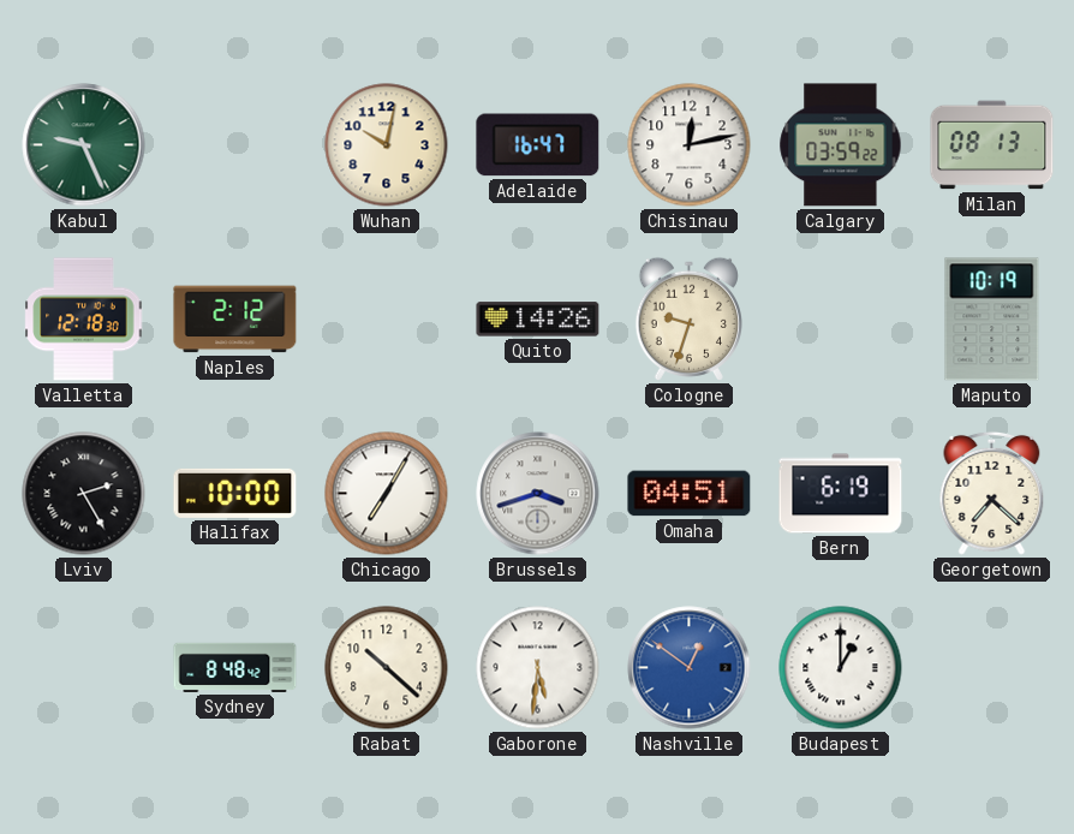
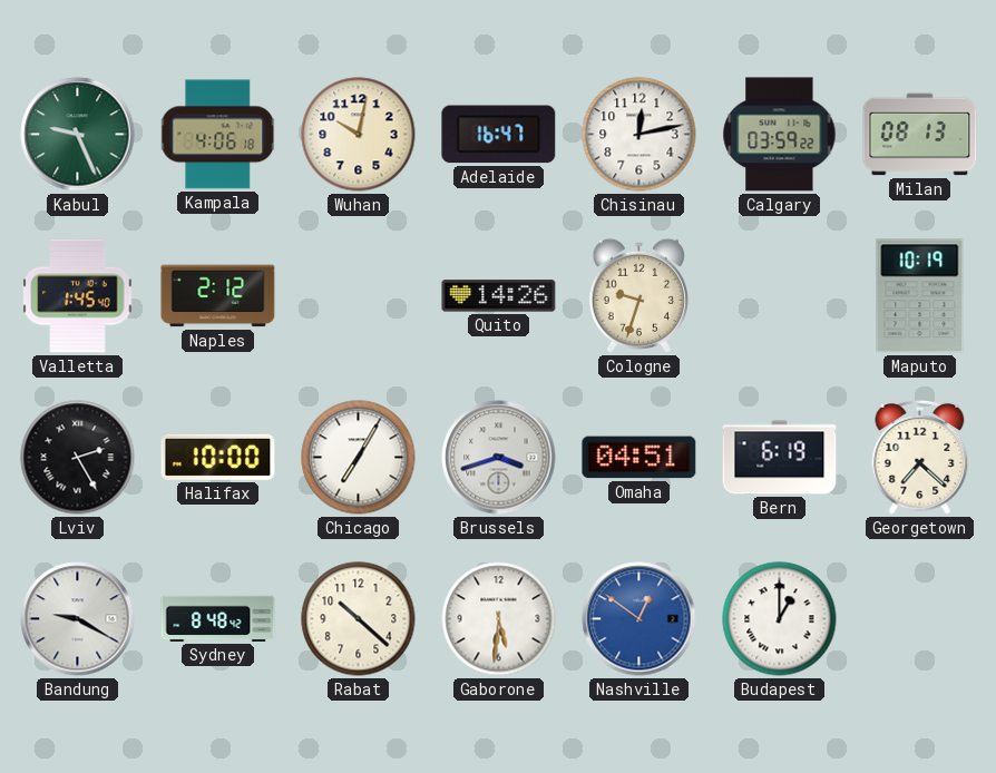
Kampala: none -> 4:06
Valletta: 12:18 -> 1:45
Bandung: none -> 9:20
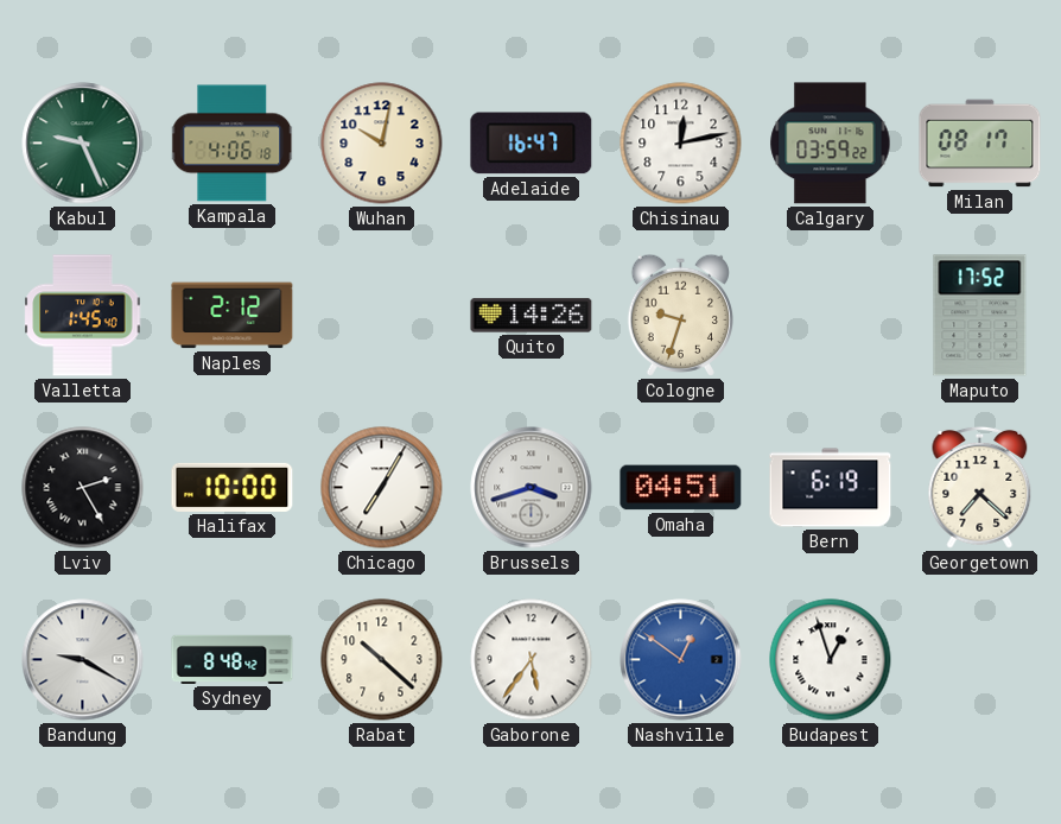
Milan: 08:13 -> 08:17
Maputo: 10:19 -> 17:52
Gaborone: 5:31 -> 5:36
Budapest: 1:00 -> 12:57
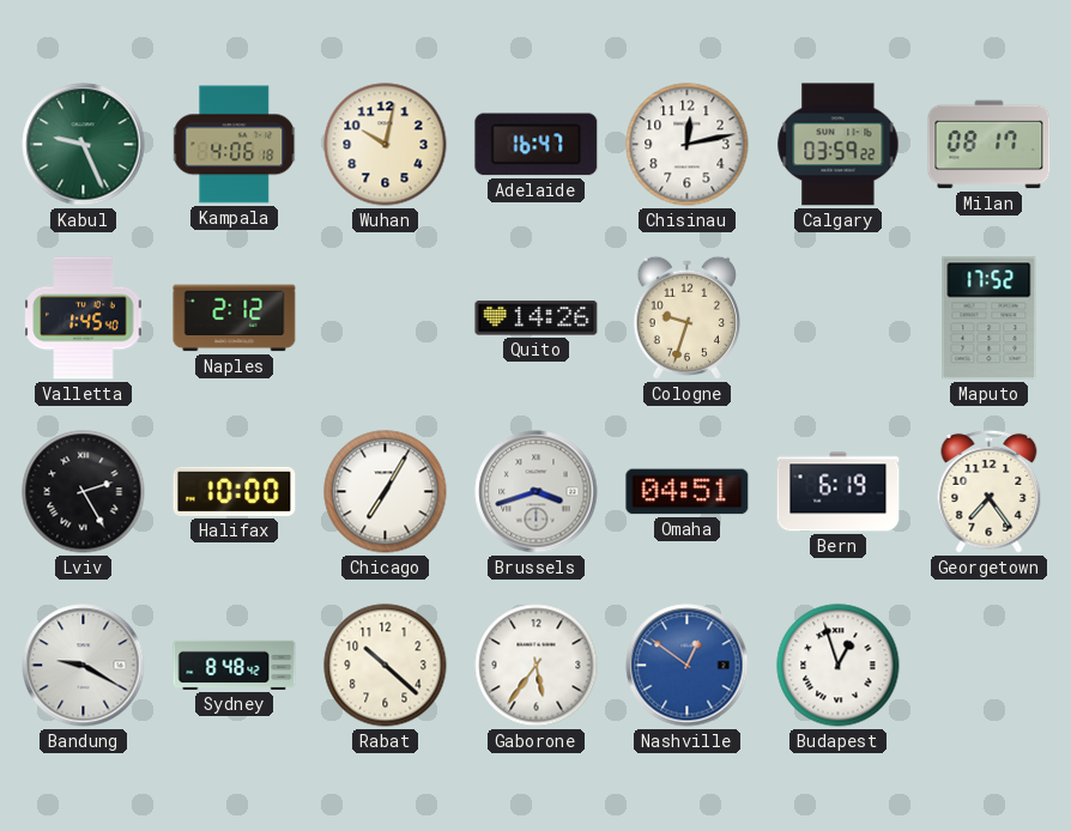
Georgetown: 7:22 -> 7:24
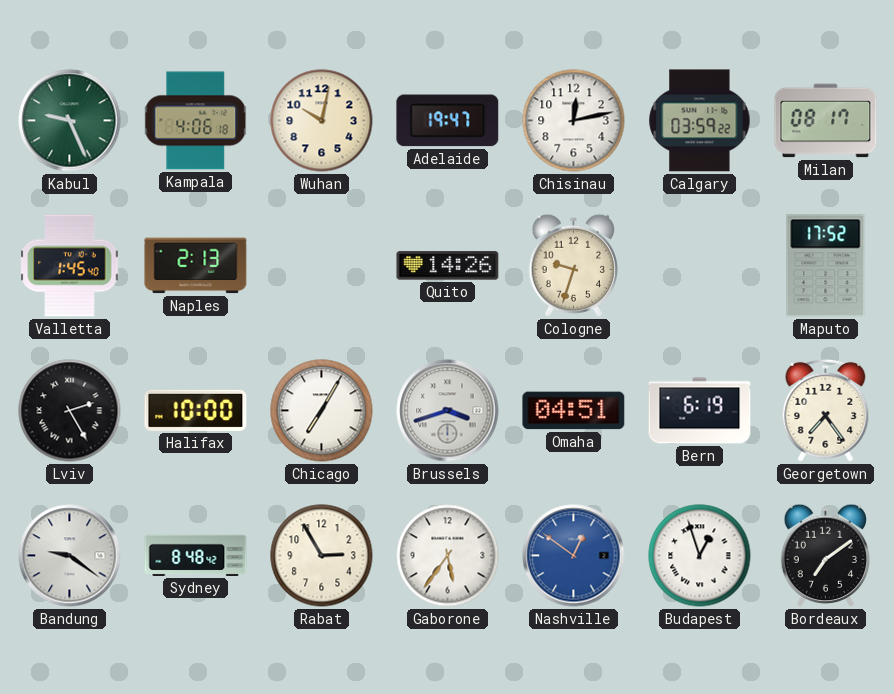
Adelaide: 16:47 -> 19:47
Naples: 2:12 -> 2:13
Bandung: 9:20 -> 9:21
Rabat: 10:22 -> 2:55
Bordeaux: none -> 7:09
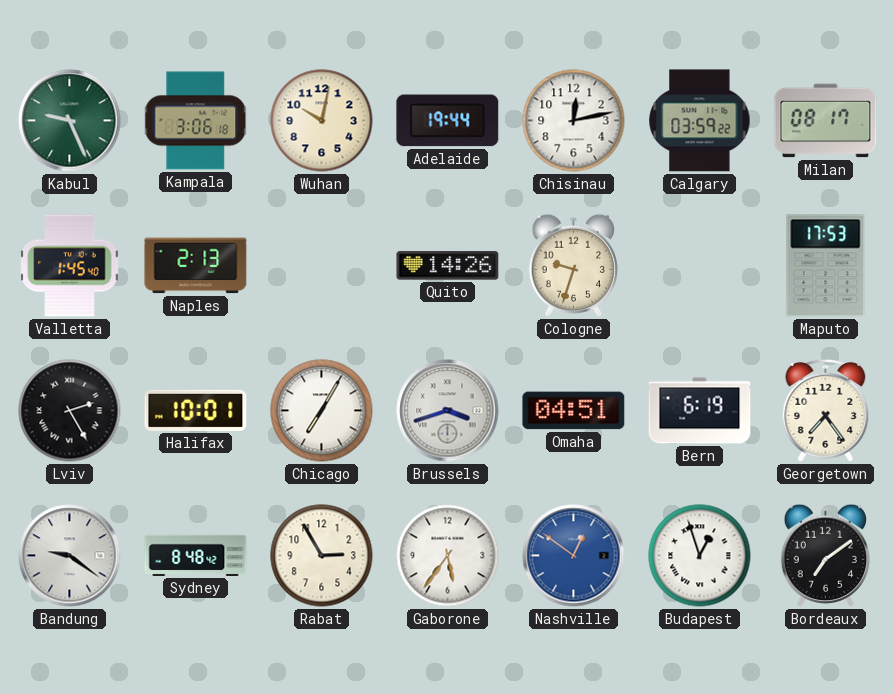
Kampala: 4:06 -> 3:06
Adelaide: 19:47 -> 19:44
Maputo: 17:52 -> 17:53
Halifax: 10:00 -> 10:01
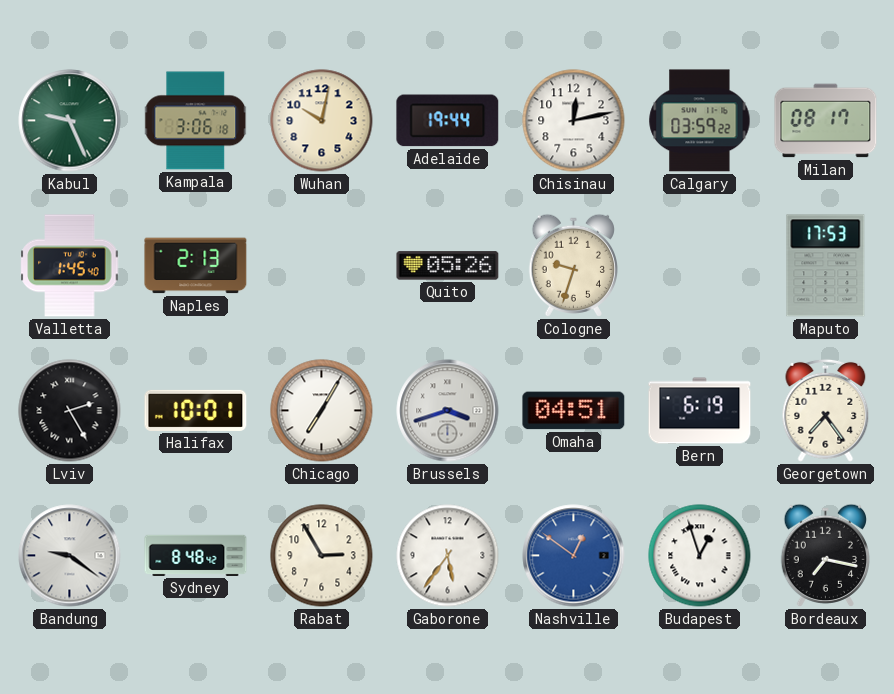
Quito: 14:26 -> 05:26
Bordeaux: 7:09 -> 7:17
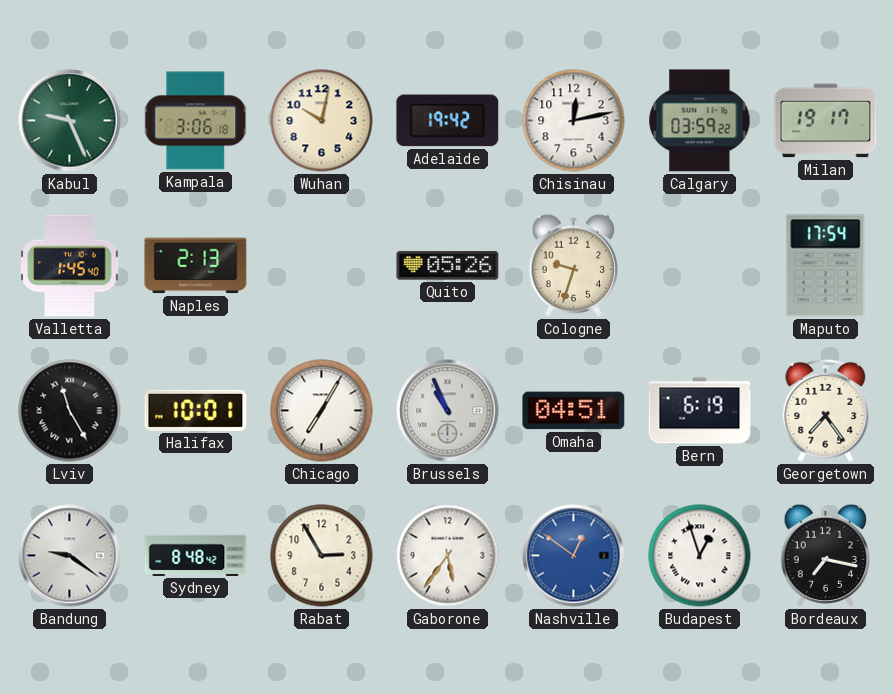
Adelaide: 19:44 -> 19:42
Milan: 08:17 -> 19:17
Maputo: 17:53 -> 17:54
Lviv: 2:25 -> 11:25
Brussels: 3:42 -> 10:56
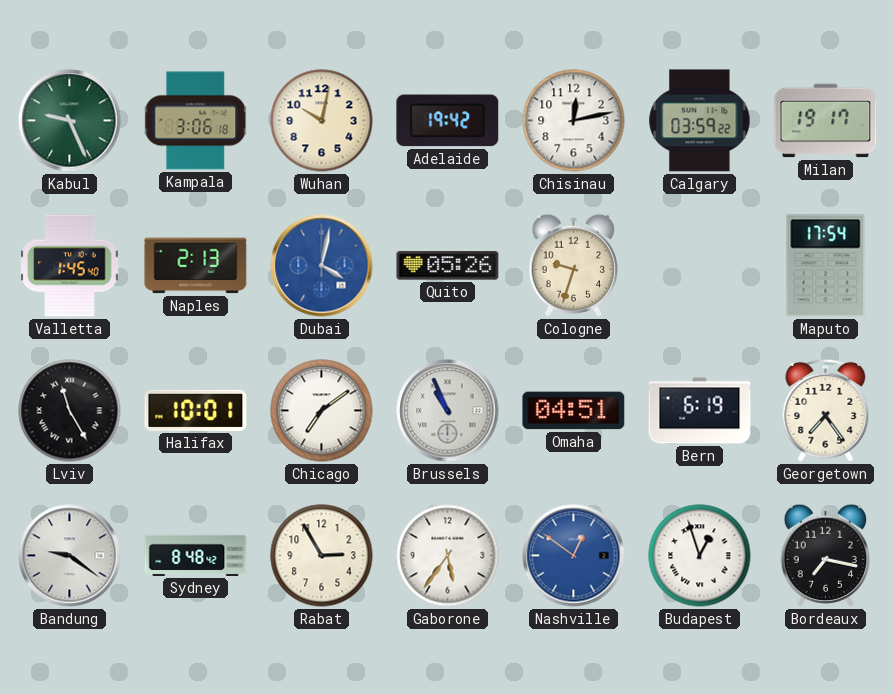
Dubai: none -> 4:02
Chicago: 7:05 -> 7:09
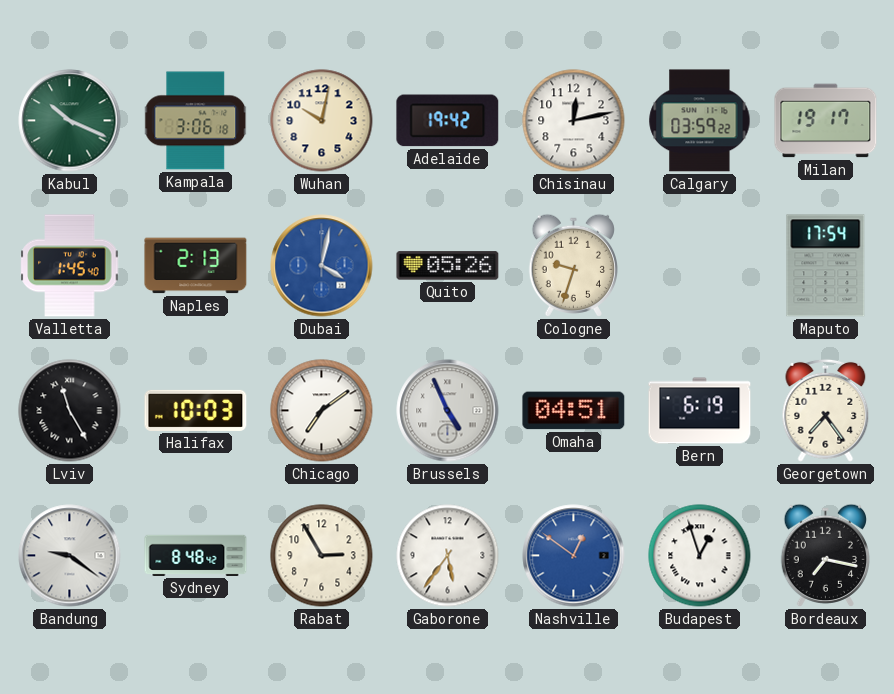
Kabul: 9:26 -> 10:19
Halifax: 10:01 -> 10:03
Brussels: 10:56 -> 4:56
